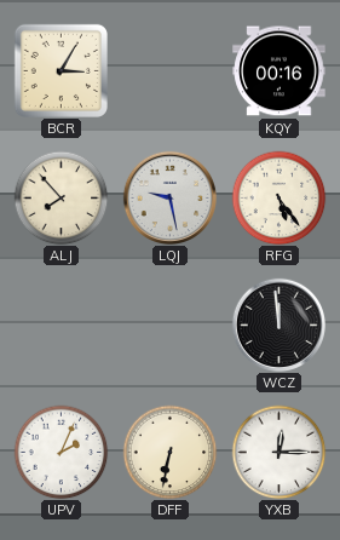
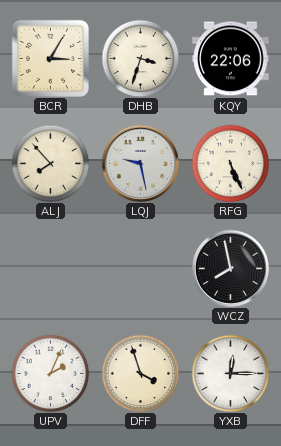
DHB: none -> 3:33
KQY: 00:16 -> 22:06
RFG: 5:24 -> 5:26
WCZ: 11:59 -> 7:58
DFF: 6:32 -> 3:57
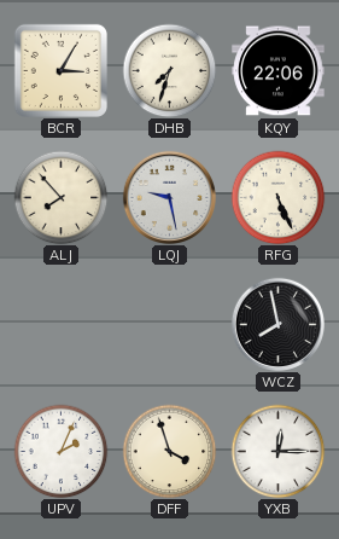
DHB: 3:33 -> 7:33
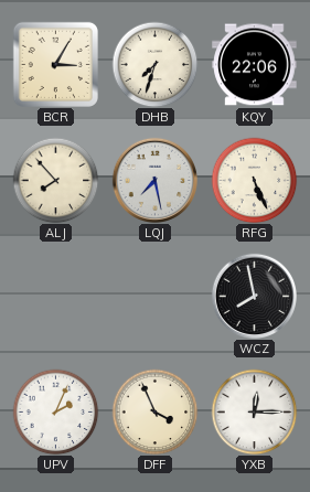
LQJ: 9:28 -> 7:28
DFF: 3:57 -> 3:56
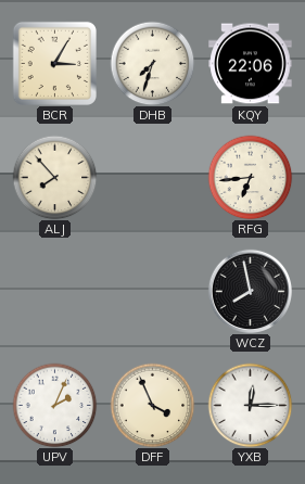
LQJ: 7:28 -> none
RFG: 5:26 -> 6:44
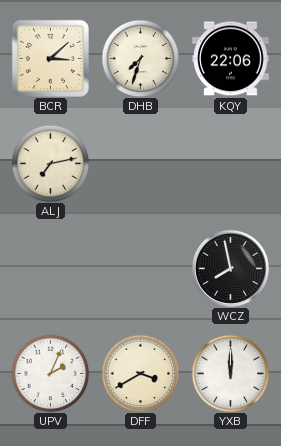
BCR: 3:05 -> 3:08
ALJ: 7:53 -> 7:13
RFG: 6:44 -> none
DFF: 3:56 -> 3:40
YXB: 12:15 -> 12:00
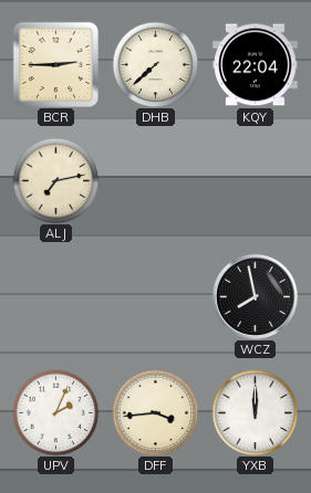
BCR: 3:08 -> 2:45
DHB: 7:33 -> 7:38
KQY: 22:06 -> 22:04
DFF: 3:40 -> 3:44
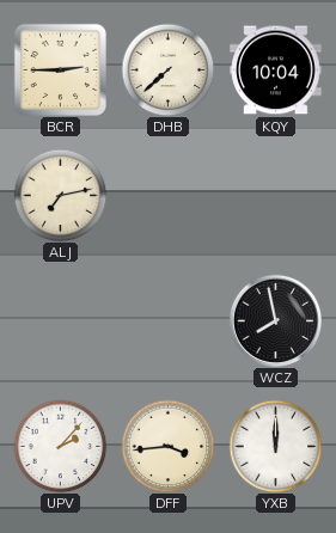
KQY: 22:04 -> 10:04
UPV: 2:04 -> 2:07
